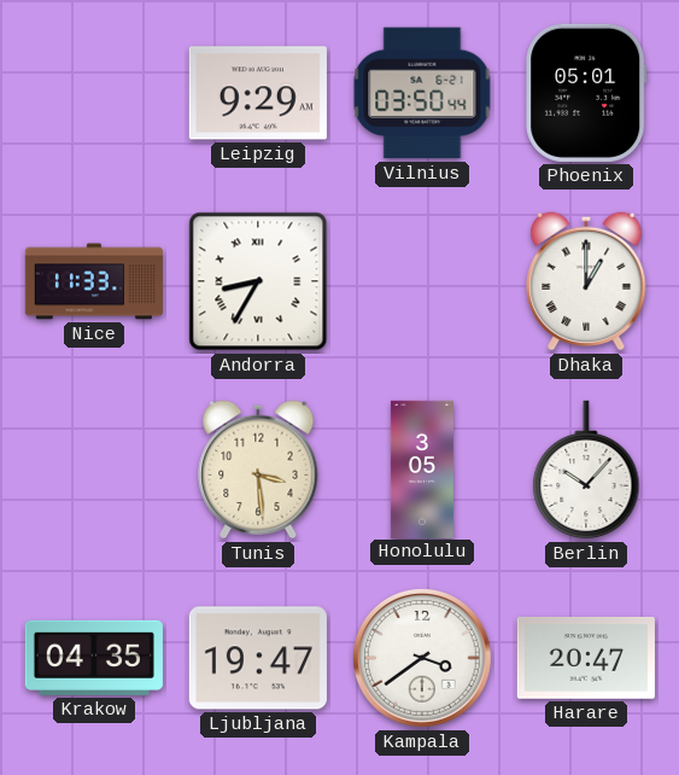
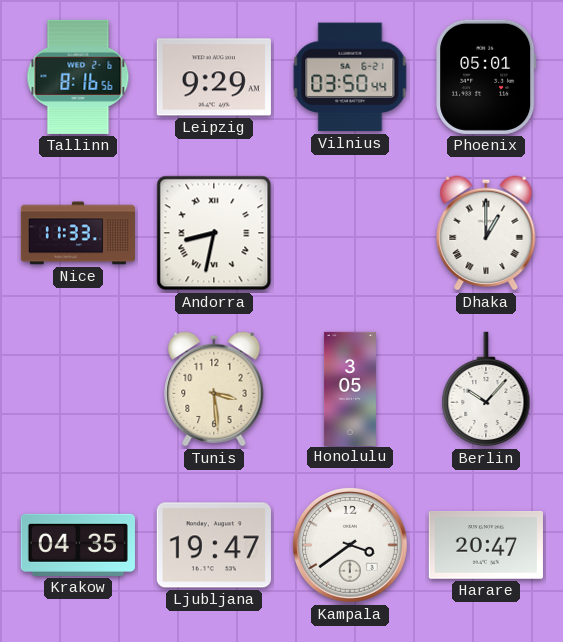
Tallinn: none -> 8:16
Andorra: 8:35 -> 8:32
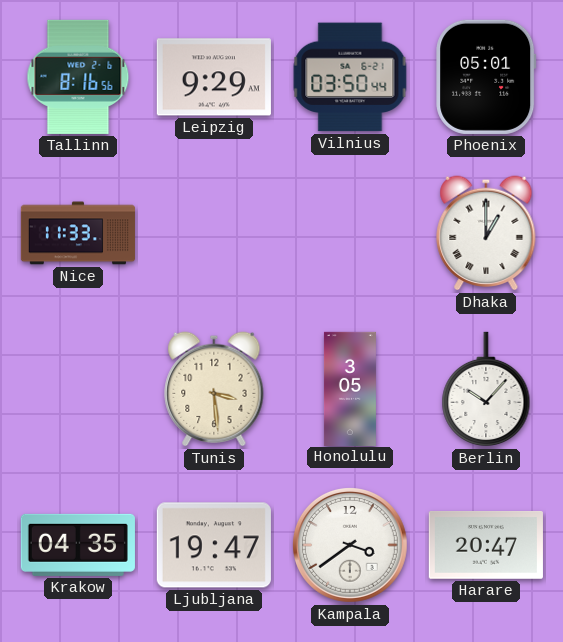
Andorra: 8:32 -> none
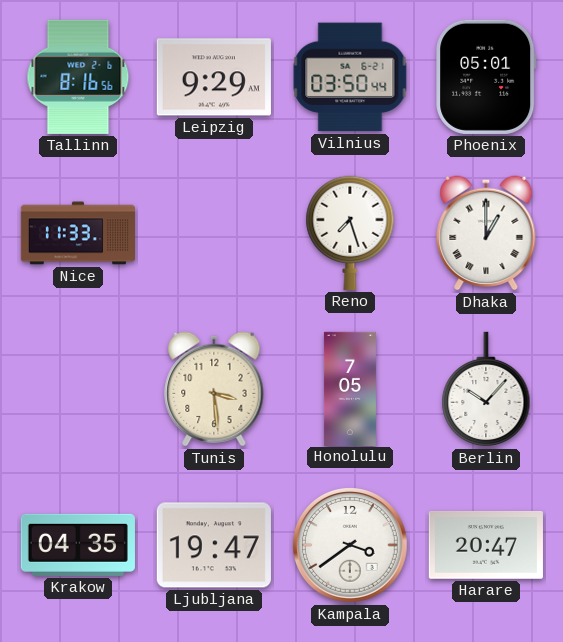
Reno: none -> 7:27
Honolulu: 3:05 -> 7:05
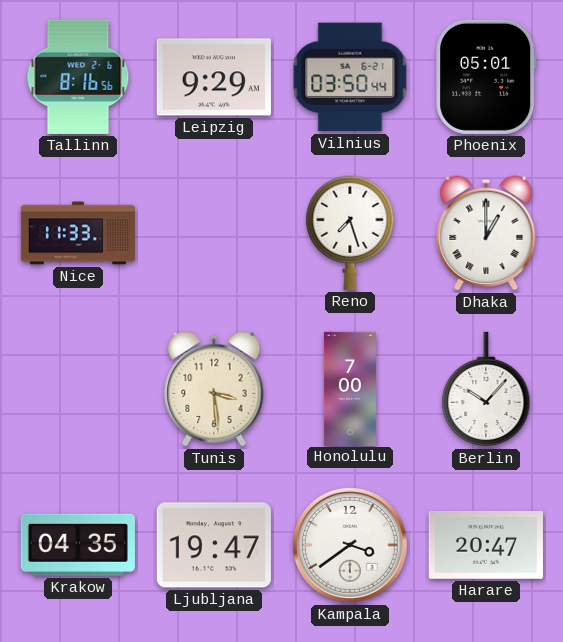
Honolulu: 7:05 -> 7:00
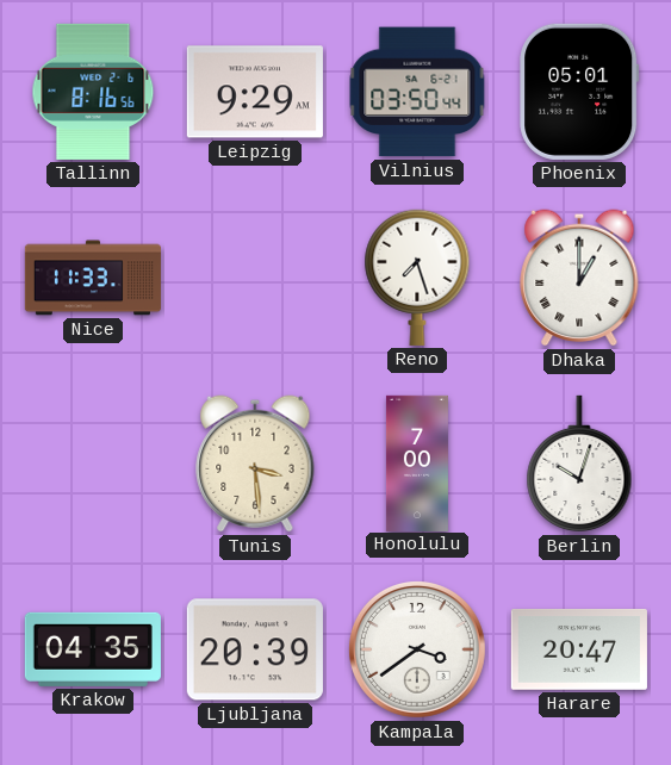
Berlin: 10:07 -> 10:03
Ljubljana: 19:47 -> 20:39
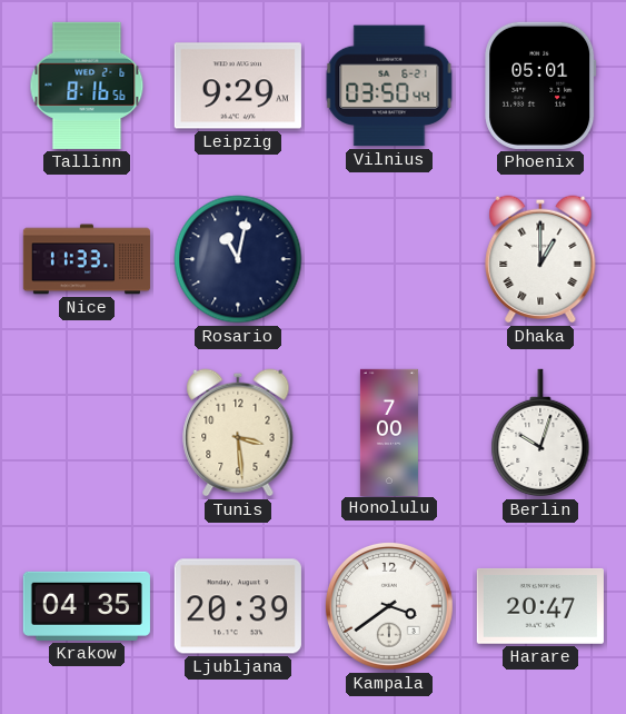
Rosario: none -> 11:02
Reno: 7:27 -> none
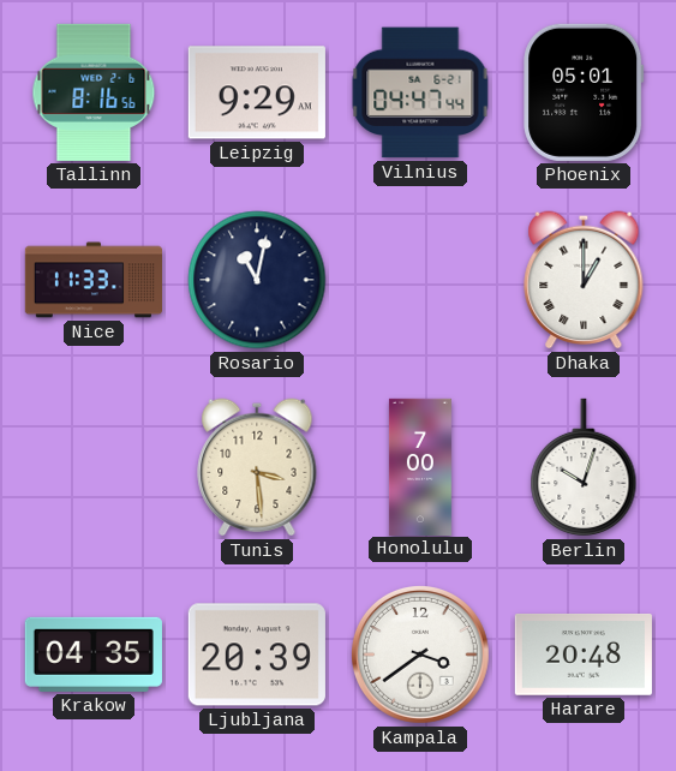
Vilnius: 03:50 -> 04:47
Harare: 20:47 -> 20:48
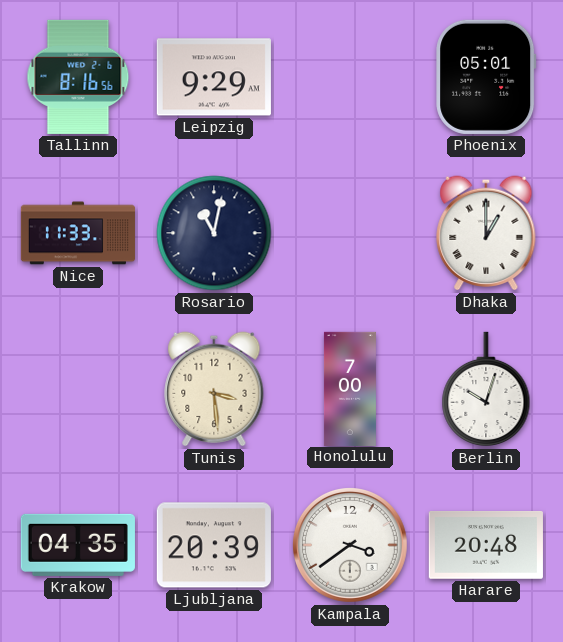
Vilnius: 04:47 -> none
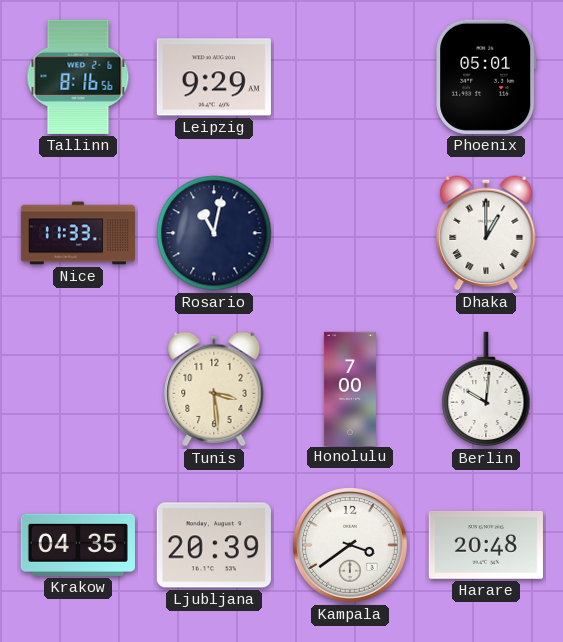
Berlin: 10:03 -> 10:01
